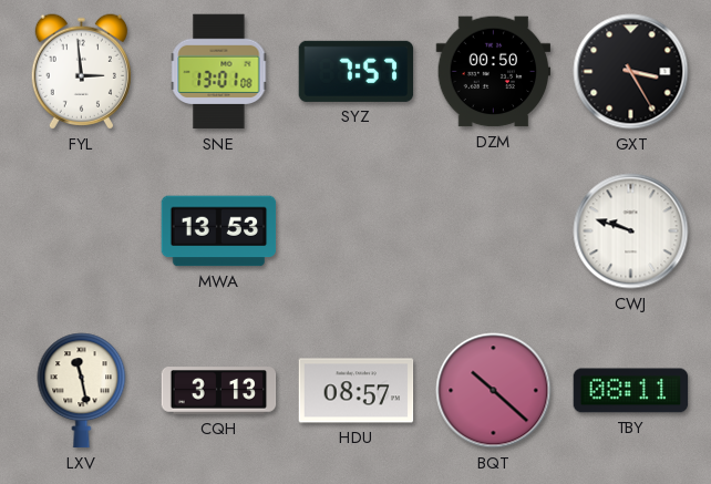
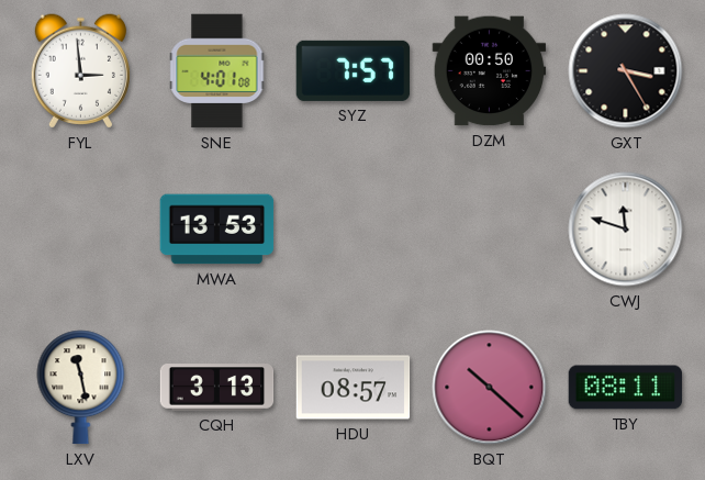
SNE: 13:01 -> 4:01
CWJ: 9:48 -> 11:48
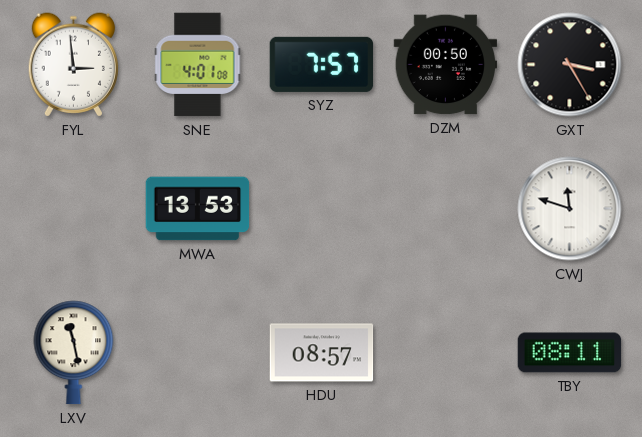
CQH: 3:13 -> none
BQT: 10:22 -> none
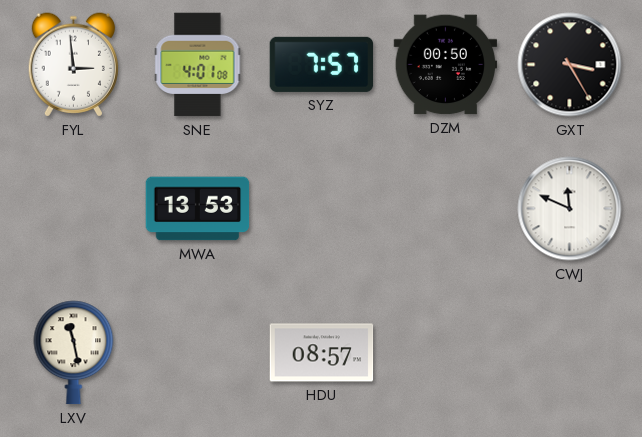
CWJ: 11:48 -> 11:49
TBY: 08:11 -> none
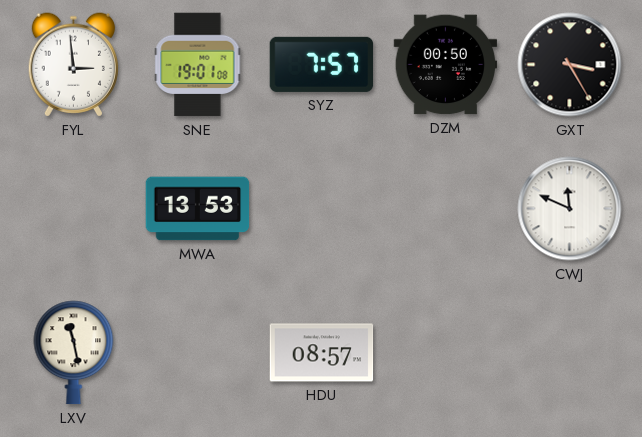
SNE: 4:01 -> 19:01
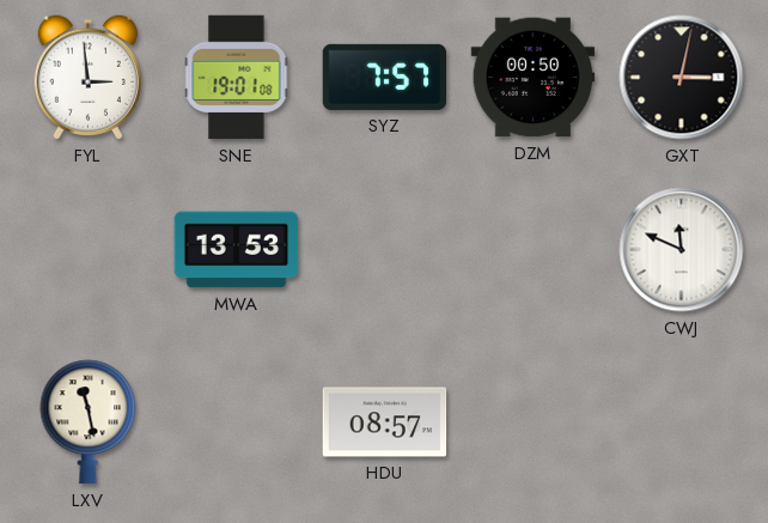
GXT: 3:25 -> 3:02
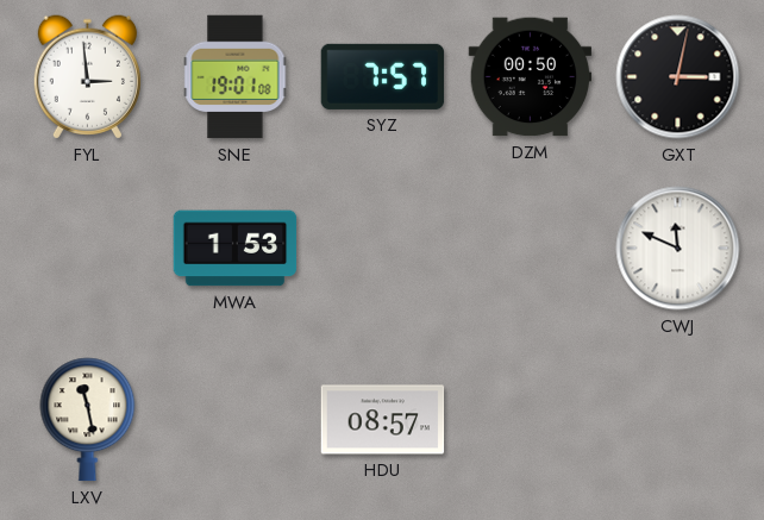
MWA: 13:53 -> 1:53
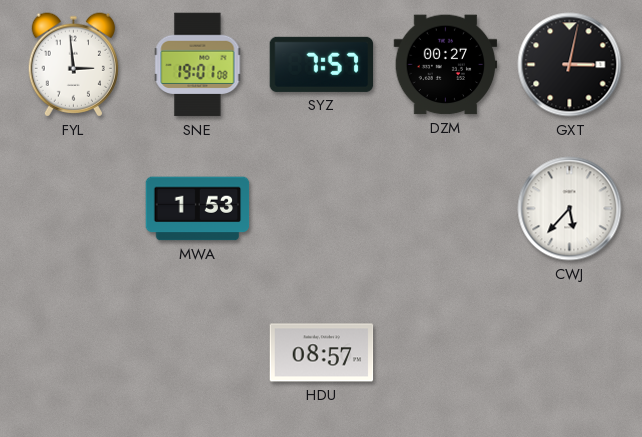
DZM: 00:50 -> 00:27
CWJ: 11:49 -> 5:37
LXV: 11:28 -> none
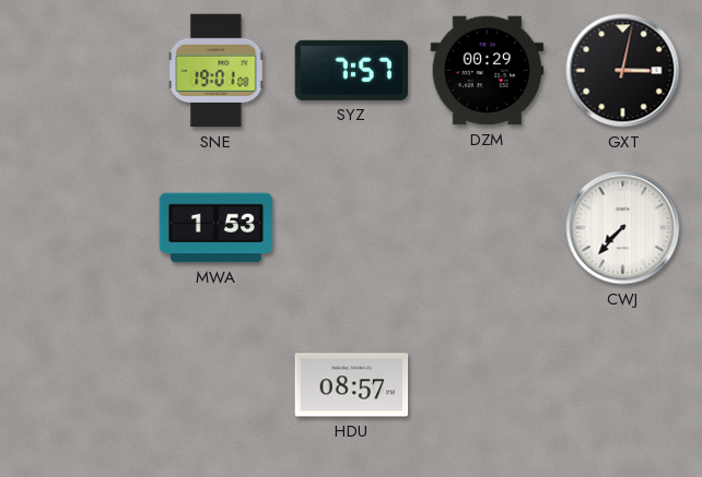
FYL: 2:59 -> none
DZM: 00:27 -> 00:29
CWJ: 5:37 -> 7:37
